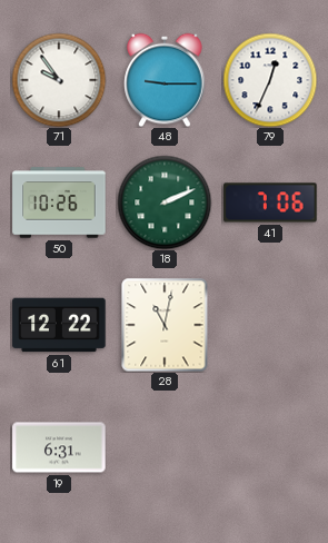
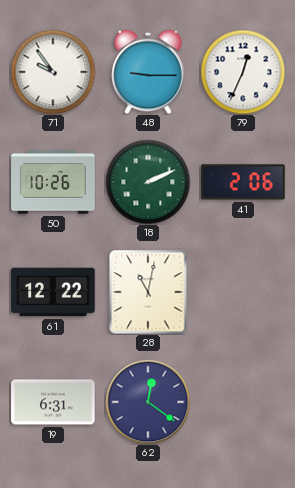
41: 7:06 -> 2:06
62: none -> 12:21
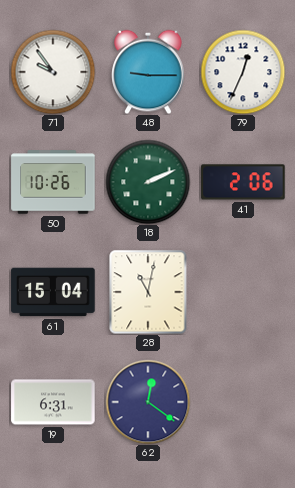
61: 12:22 -> 15:04
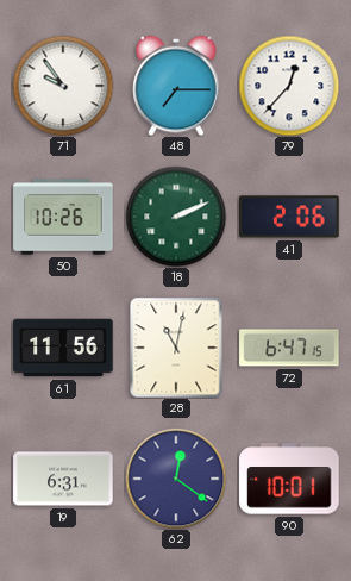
48: 9:15 -> 7:15
79: 12:34 -> 12:37
61: 15:04 -> 11:56
72: none -> 6:47
90: none -> 10:01
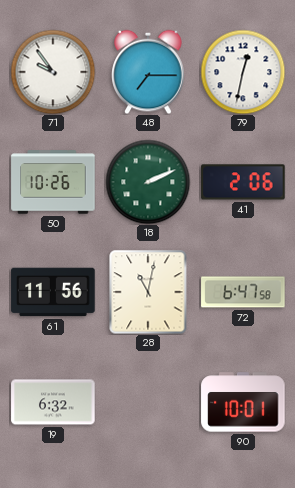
79: 12:37 -> 12:32
72: 6:47:15 -> 6:47:58
19: 6:31 -> 6:32
62: 12:21 -> none
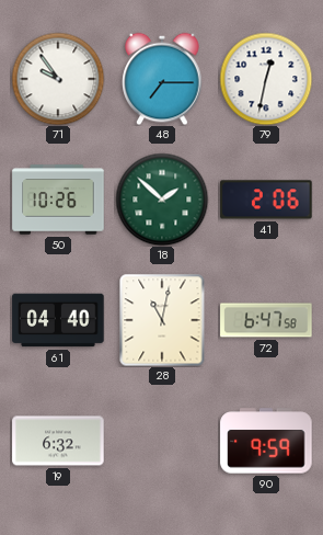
18: 2:11 -> 1:52
61: 11:56 -> 04:40
90: 10:01 -> 9:59
